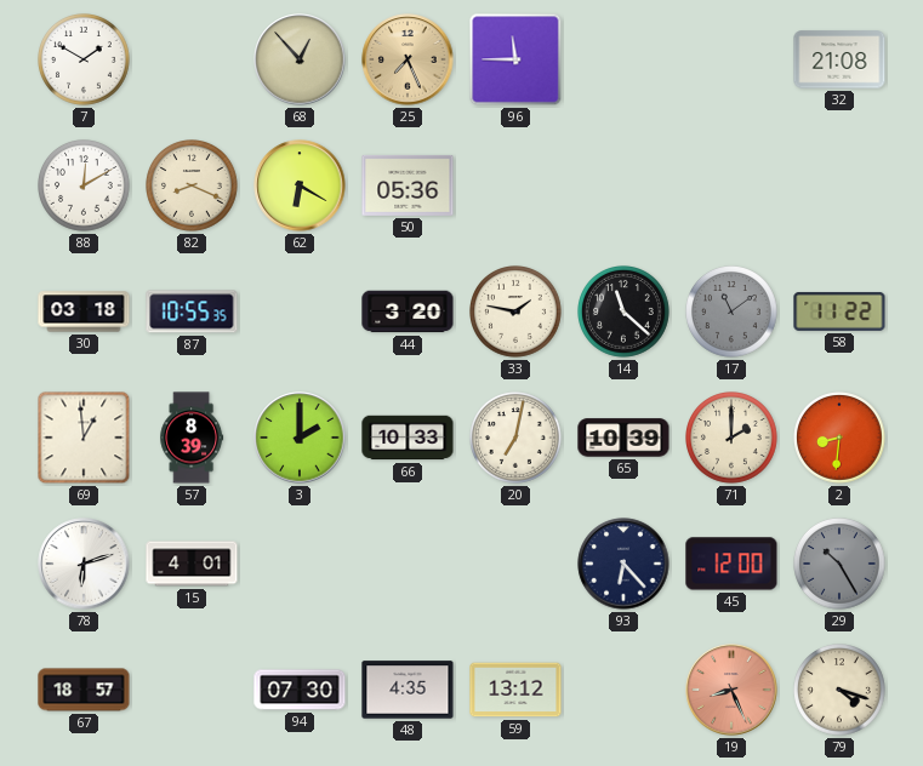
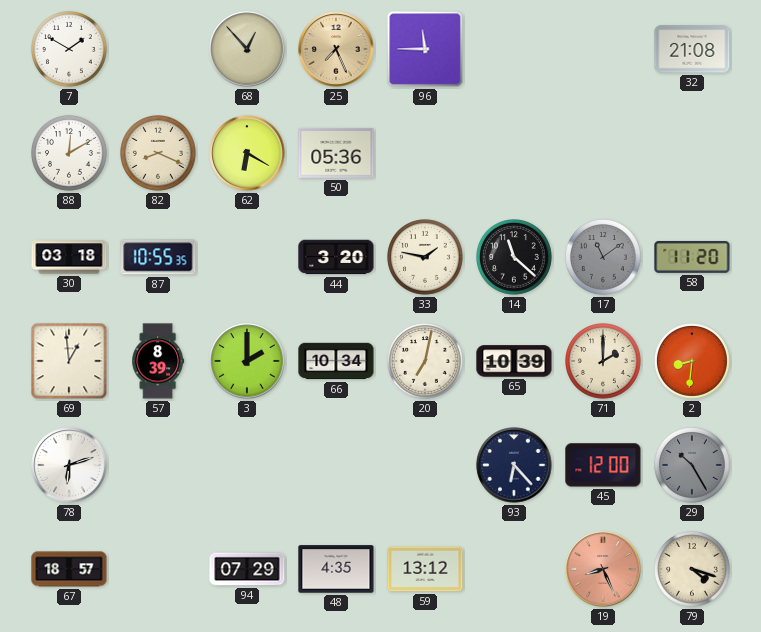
58: 11:22 -> 11:20
66: 10:33 -> 10:34
15: 4:01 -> none
94: 07:30 -> 07:29
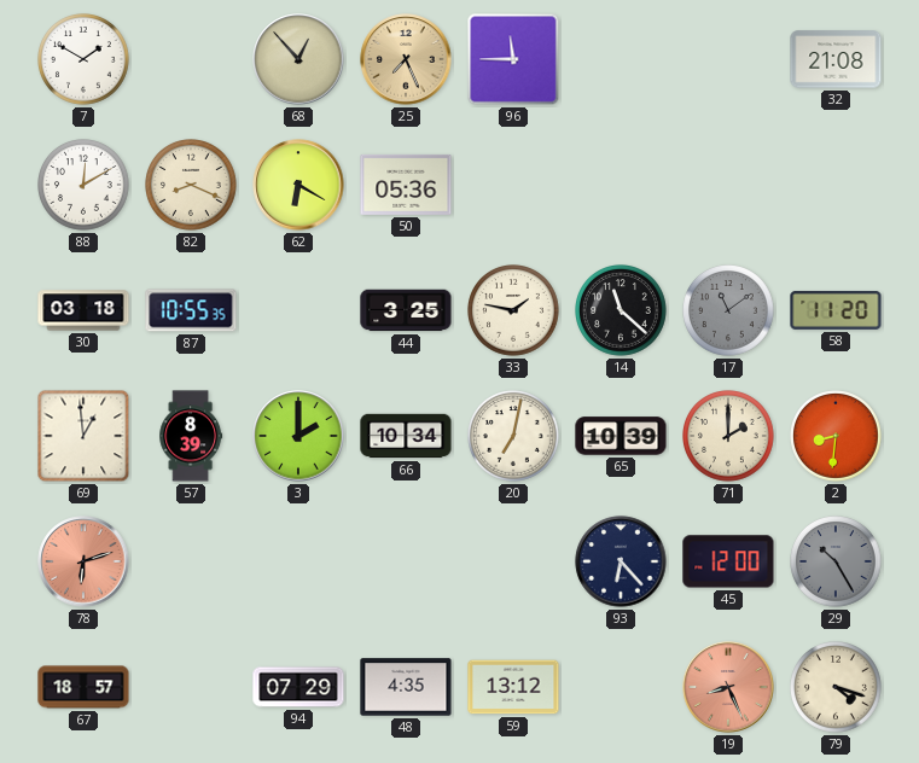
44: 3:20 -> 3:25
78 dial: white -> salmon
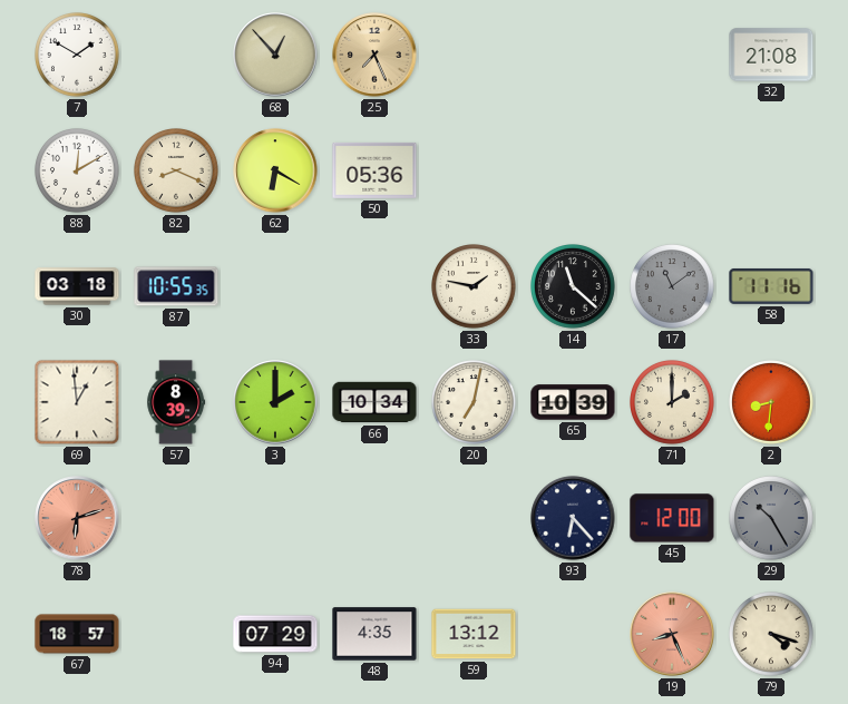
96: 11:45 -> none
44: 3:25 -> none
58: 11:20 -> 11:16
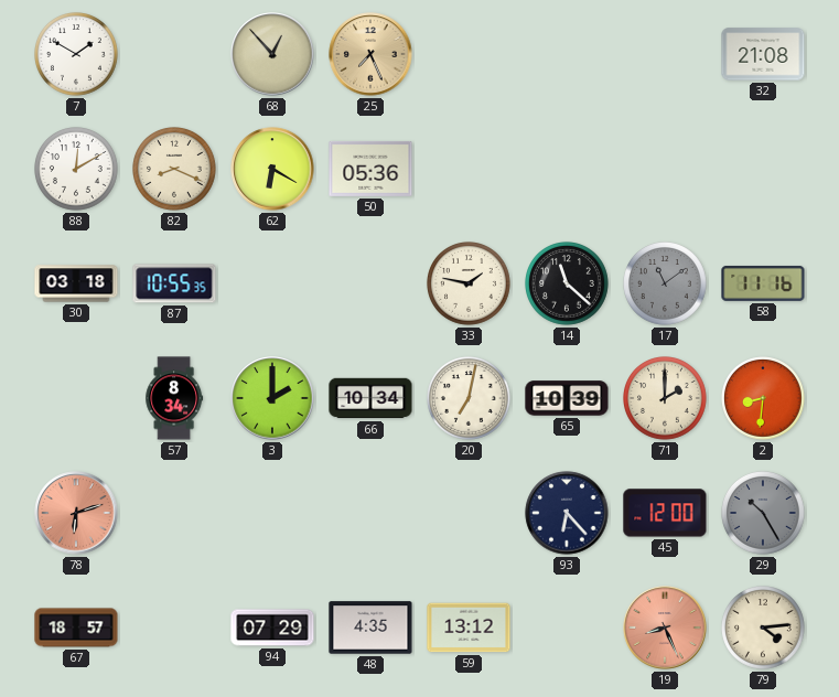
69: 12:59 -> none
57: 8:39 -> 8:34
79: 4:18 -> 4:14
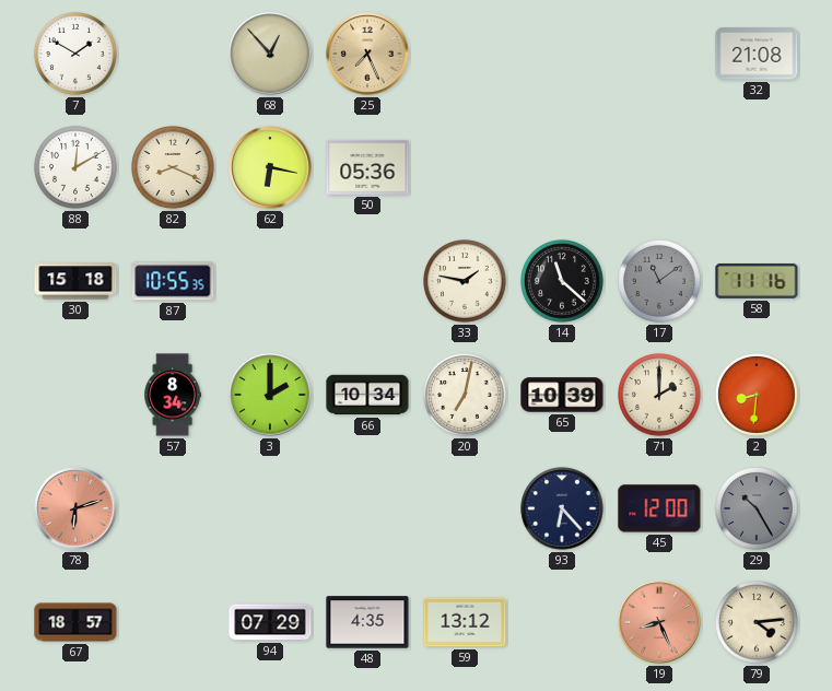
62: 6:20 -> 6:17
30: 03:18 -> 15:18
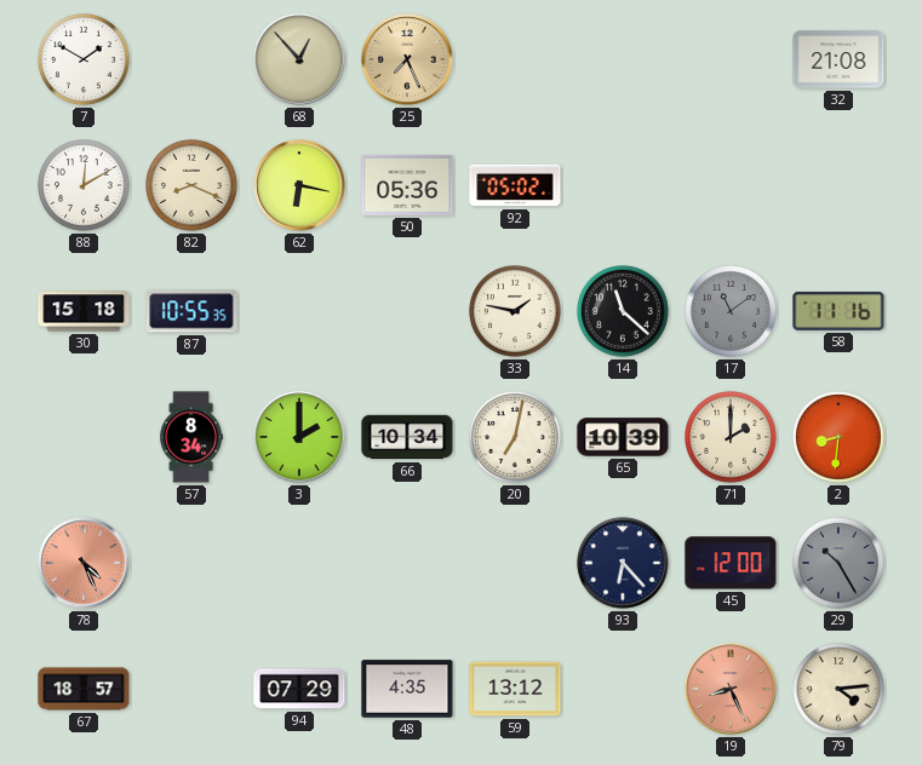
92: none -> 05:02
78: 6:12 -> 4:26
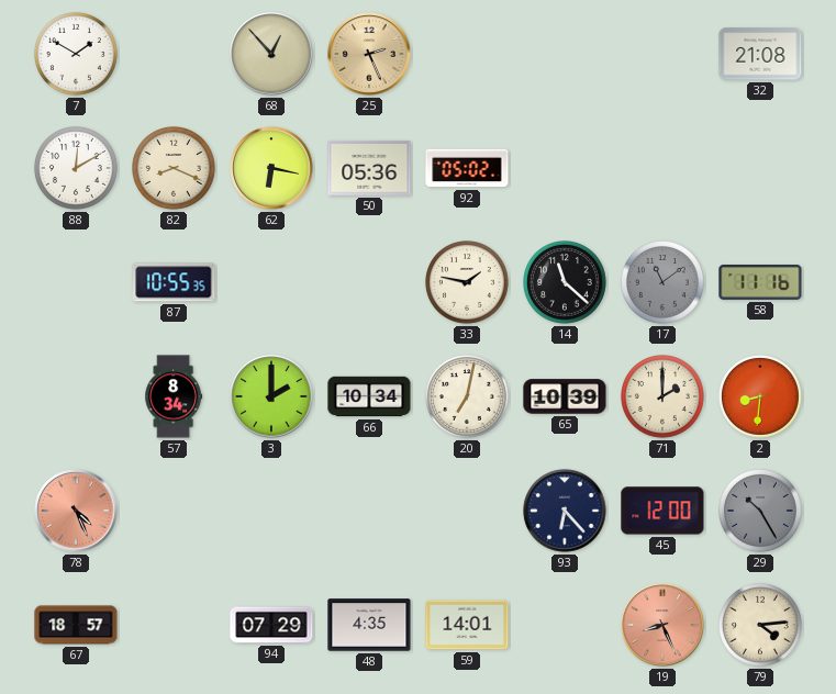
25: 7:26 -> 2:26
30: 15:18 -> none
59: 13:12 -> 14:01
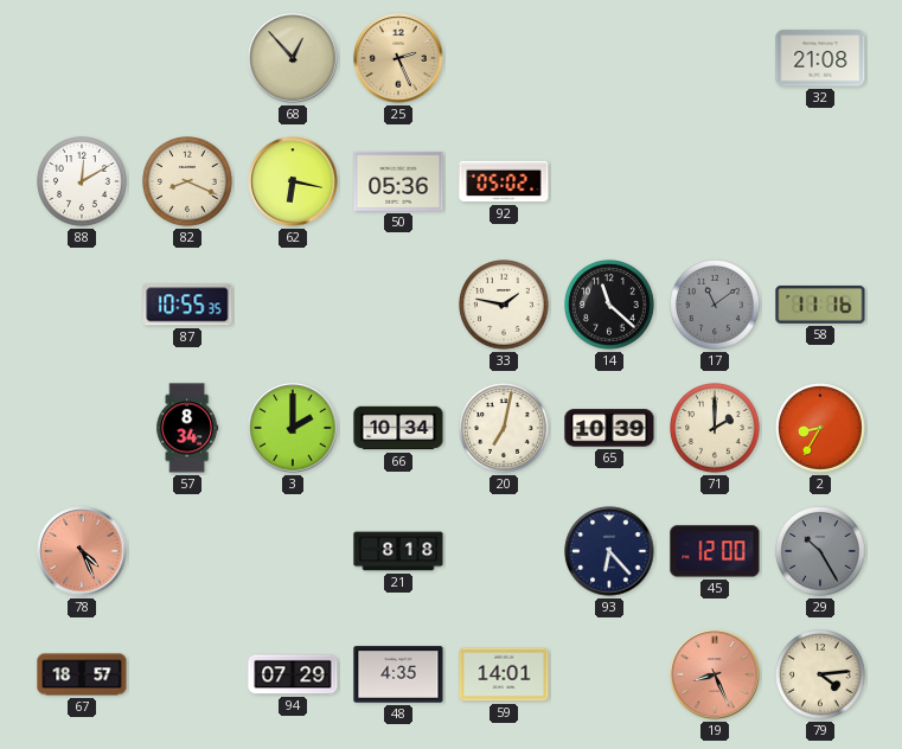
7: 1:50 -> none
2: 8:31 -> 8:35
21: none -> 8:18
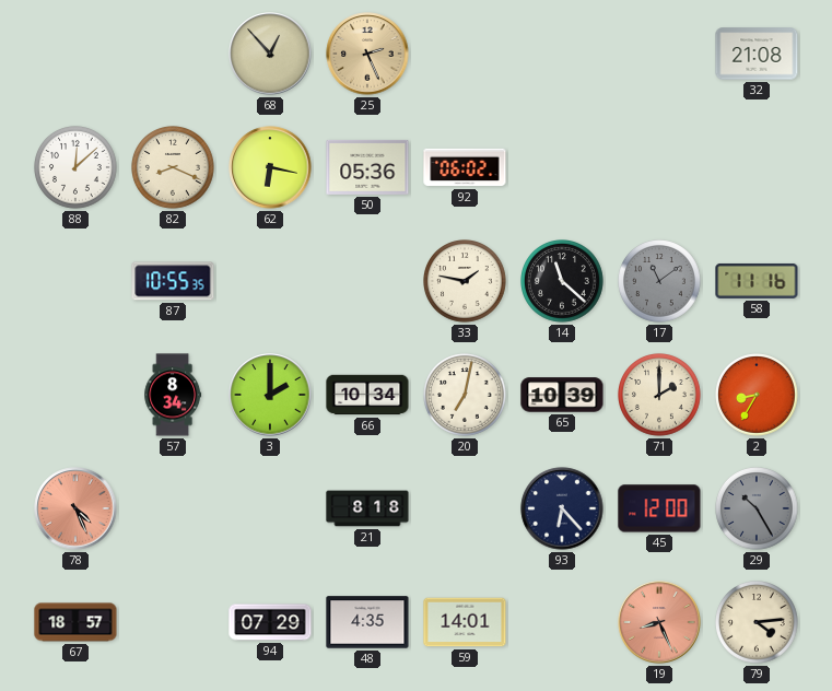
88: 12:10 -> 12:08
92: 05:02 -> 06:02
